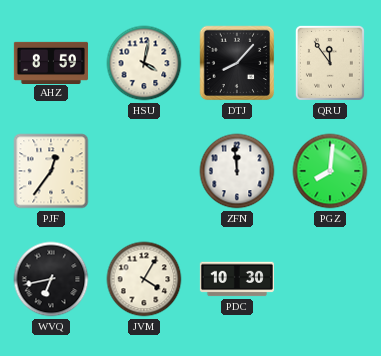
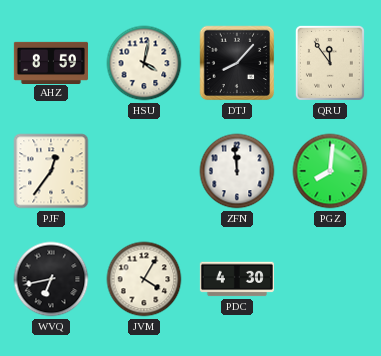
PDC: 10:30 -> 4:30
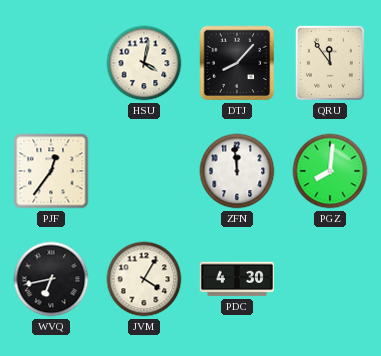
AHZ: 8:59 -> none
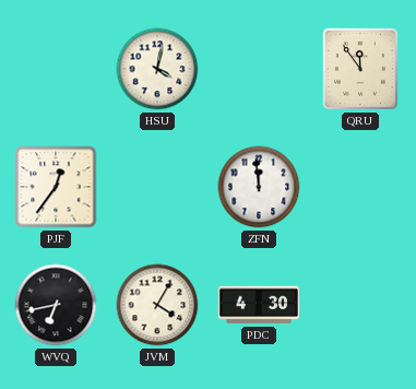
DTJ: 8:07 -> none
PGZ: 8:01 -> none
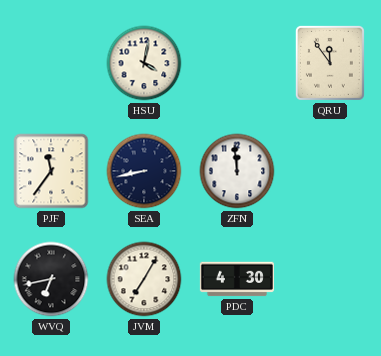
PJF: 12:36 -> 11:36
SEA: none -> 8:43
JVM: 4:05 -> 7:05
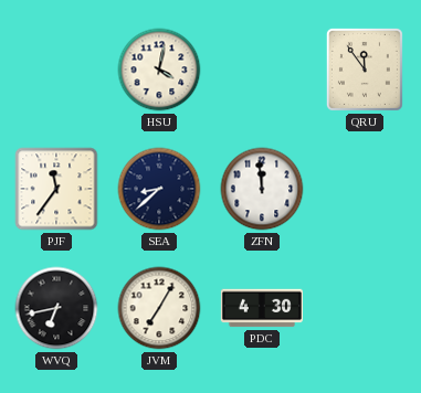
SEA: 8:43 -> 8:38
